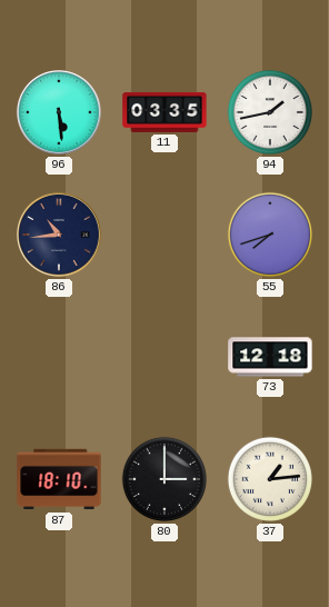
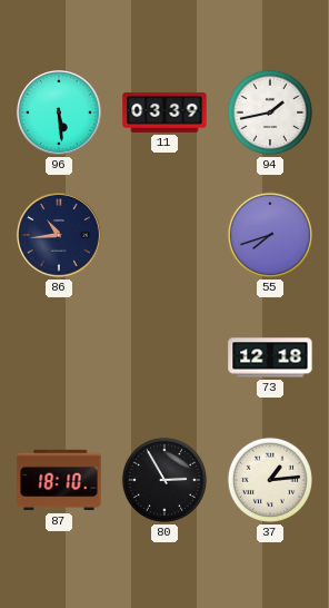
11: 03:35 -> 03:39
80: 3:00 -> 2:55
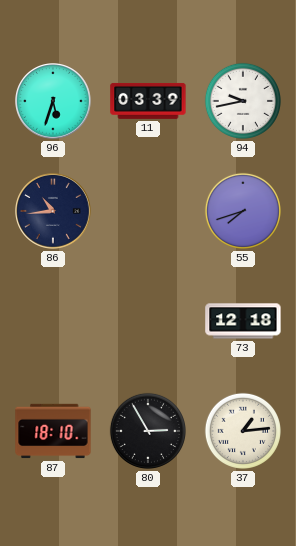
96: 5:29 -> 5:33
94: 1:43 -> 9:43
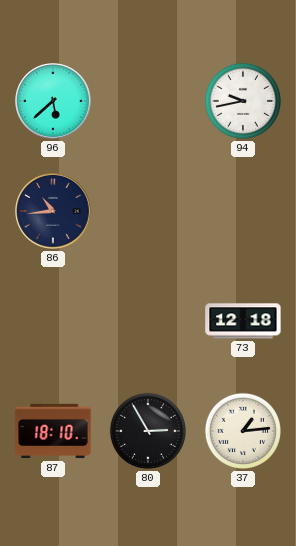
96: 5:33 -> 5:38
11: 03:39 -> none
55: 7:42 -> none
